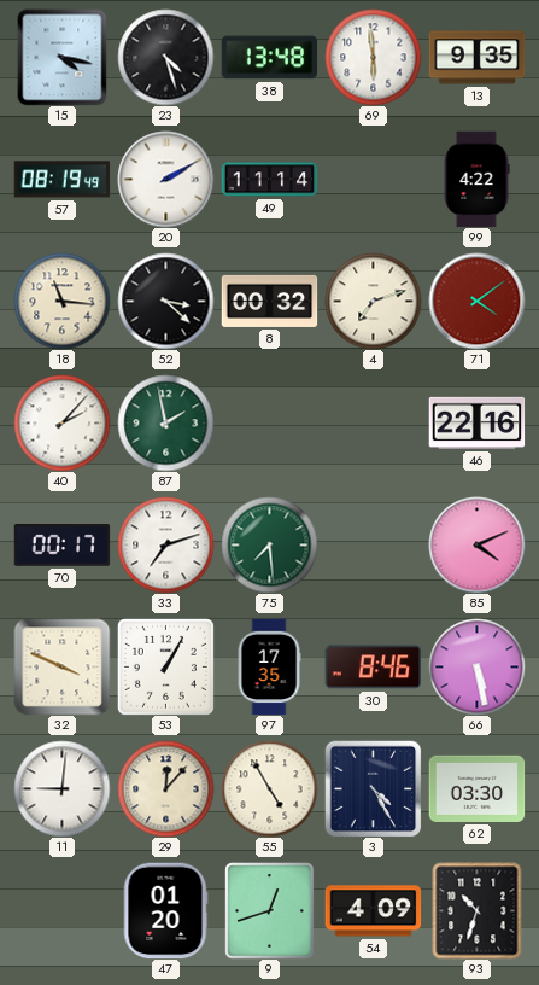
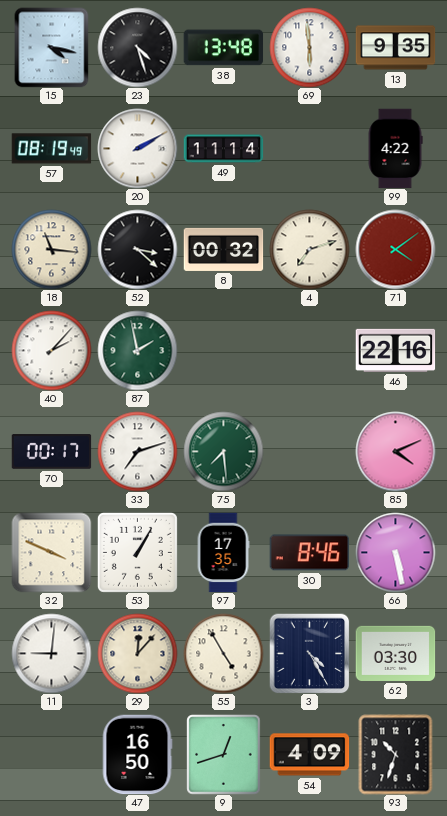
47: 01:20 -> 16:50
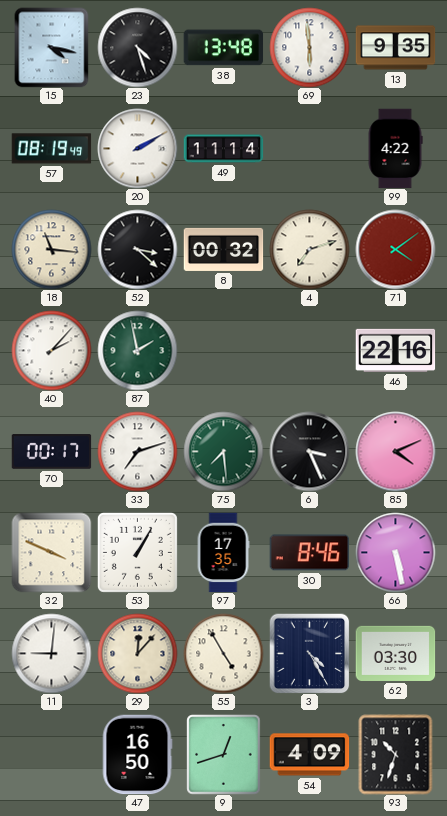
6: none -> 3:26
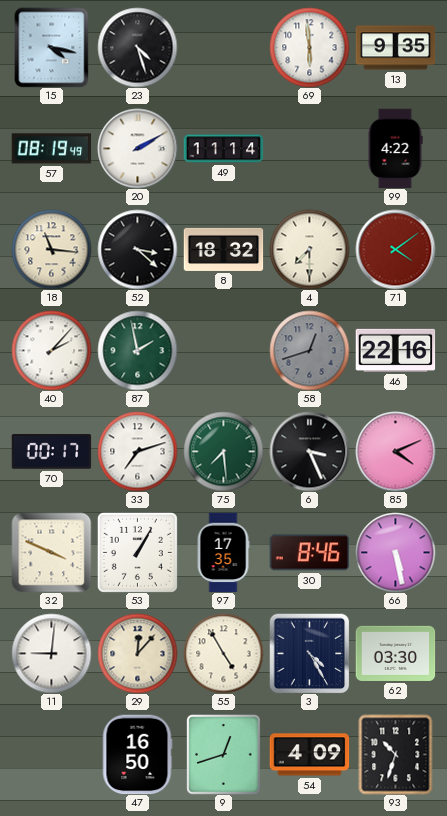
38: 13:48 -> none
8: 00:32 -> 18:32
4: 7:12 -> 7:30
58: none -> 12:42
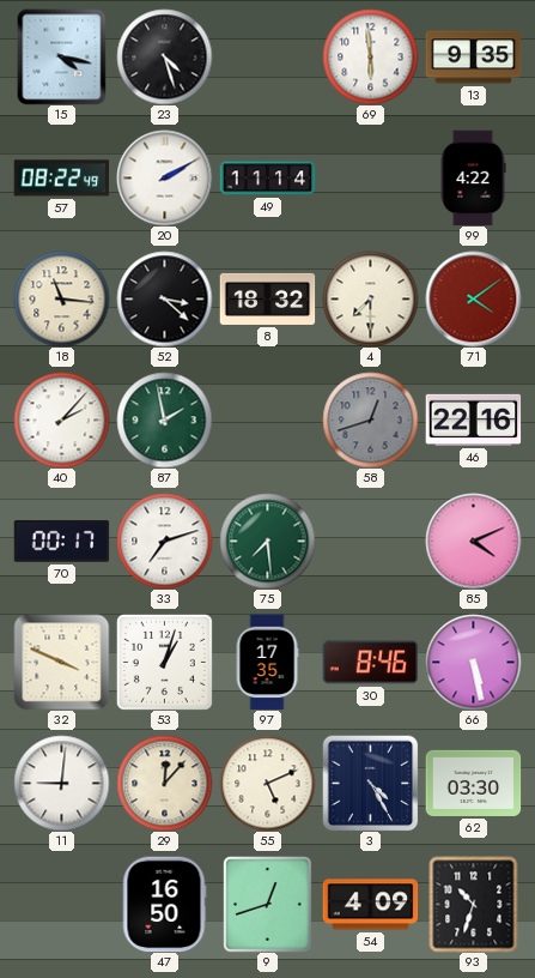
57: 08:19 -> 08:22
6: 3:26 -> none
53: 1:05 -> 1:03
55: 4:55 -> 5:11
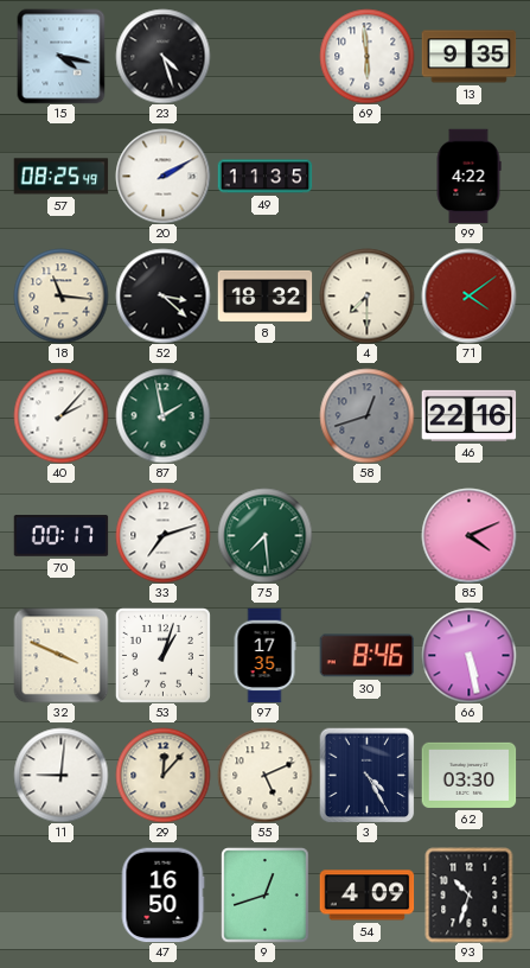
57: 08:22 -> 08:25
49: 11:14 -> 11:35
